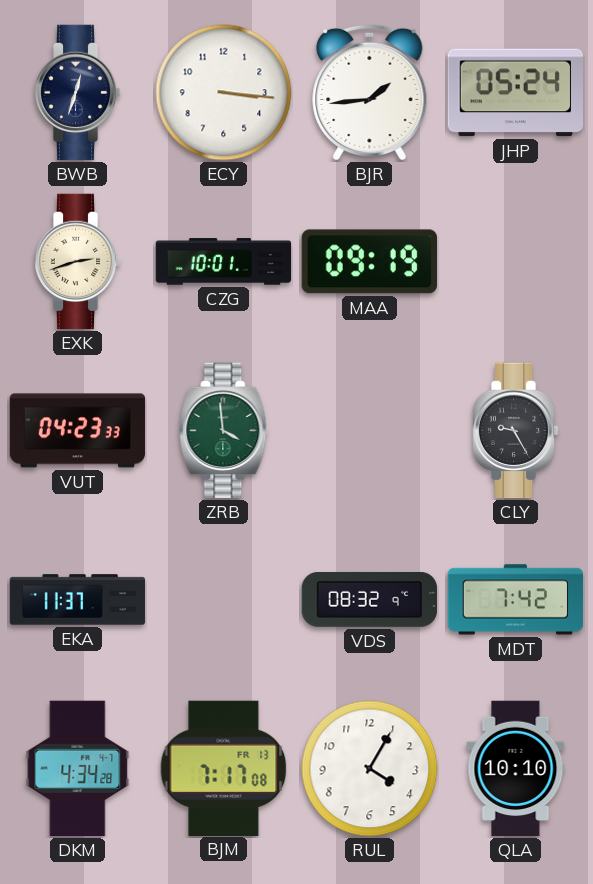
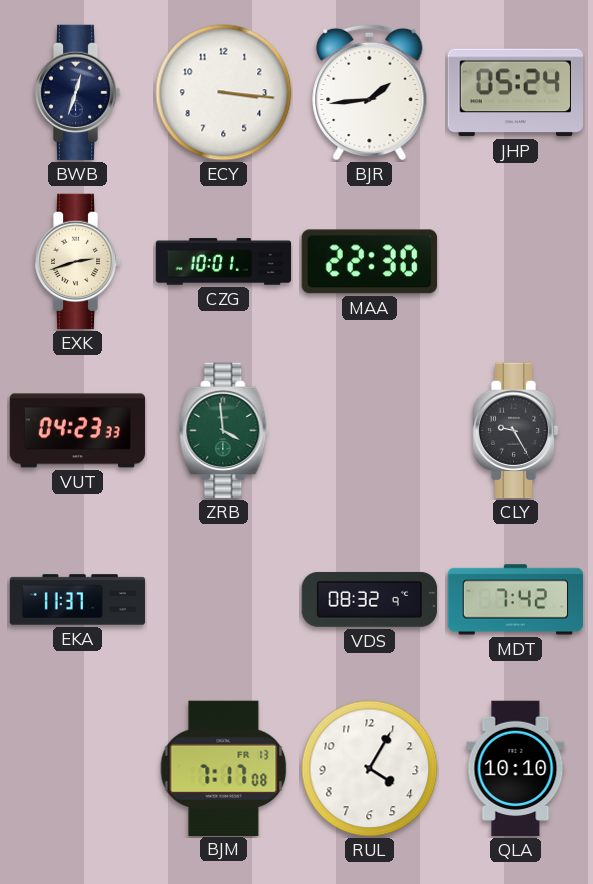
MAA: 09:19 -> 22:30
DKM: 4:34 -> none
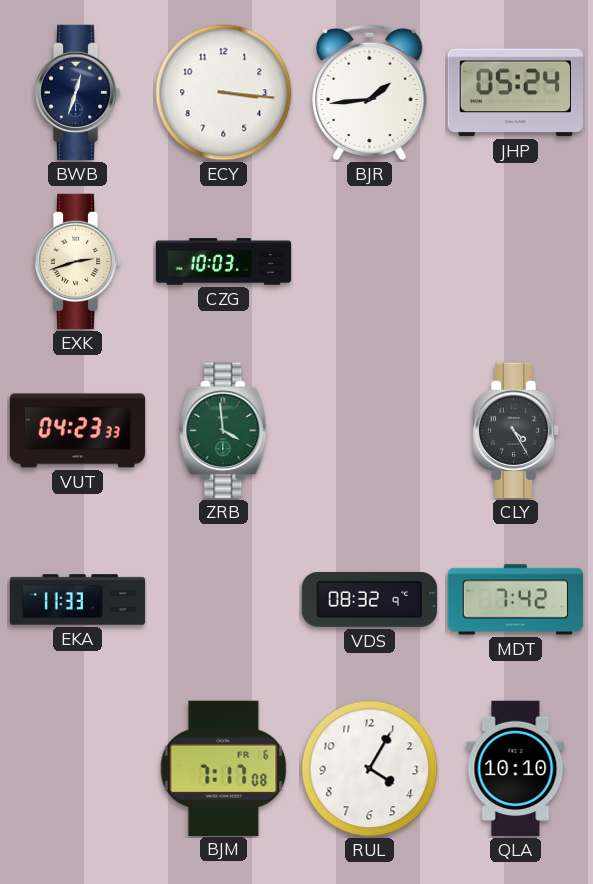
CZG: 10:01 -> 10:03
MAA: 22:30 -> none
CLY: 9:25 -> 4:25
EKA: 11:37 -> 11:33
BJM date: FR 13 -> FR 6
